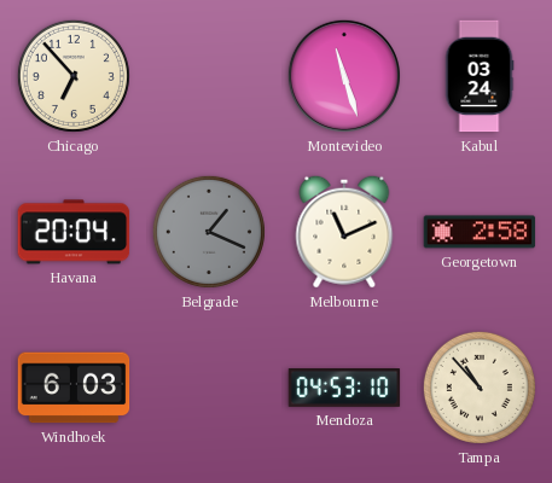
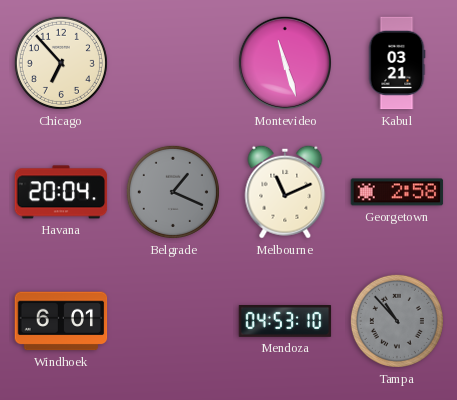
Kabul: 03:24 -> 03:21
Windhoek: 6:03 -> 6:01
Tampa dial: cream -> grey
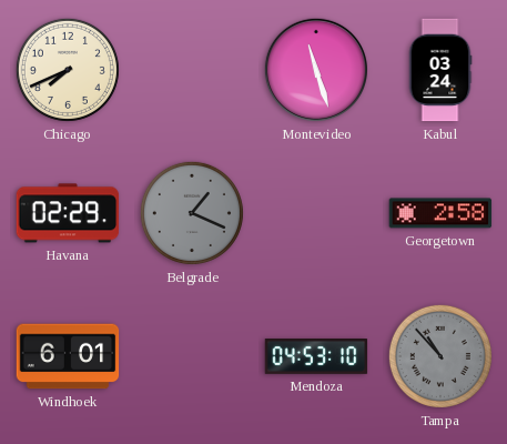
Chicago: 6:53 -> 7:41
Kabul: 03:21 -> 03:24
Havana: 20:04 -> 02:29
Melbourne: 11:11 -> none
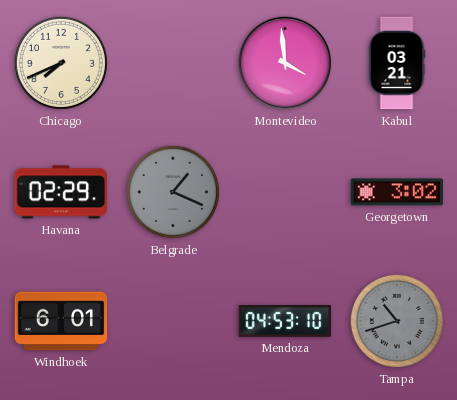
Montevideo: 11:27 -> 3:59
Kabul: 03:24 -> 03:21
Georgetown: 2:58 -> 3:02
Tampa: 10:53 -> 10:42
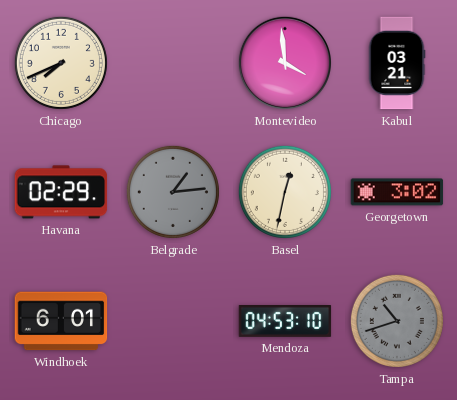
Belgrade: 1:19 -> 1:14
Basel: none -> 12:32
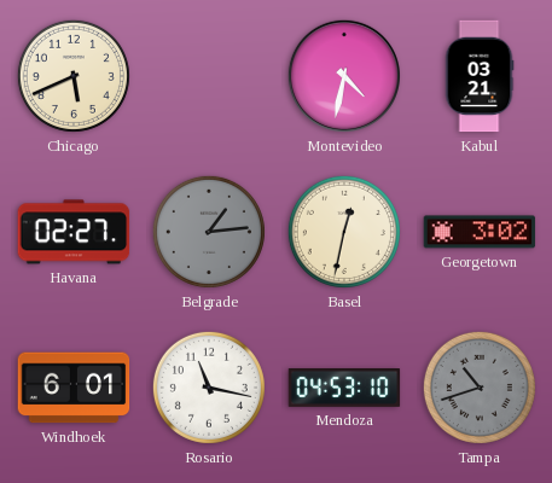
Chicago: 7:41 -> 5:41
Montevideo: 3:59 -> 4:32
Havana: 02:29 -> 02:27
Rosario: none -> 11:17
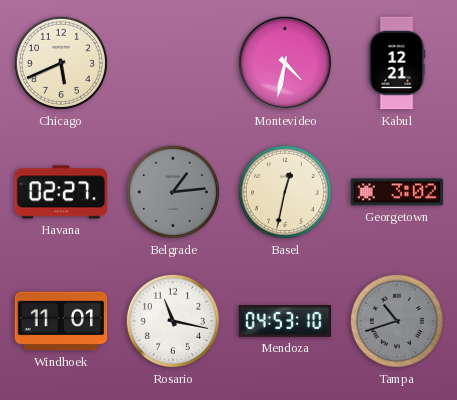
Kabul: 03:21 -> 12:21
Windhoek: 6:01 -> 11:01
